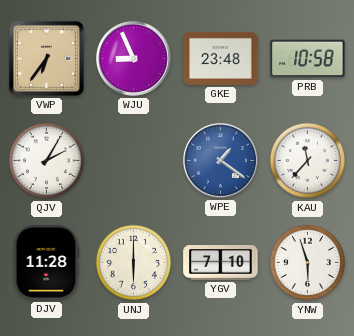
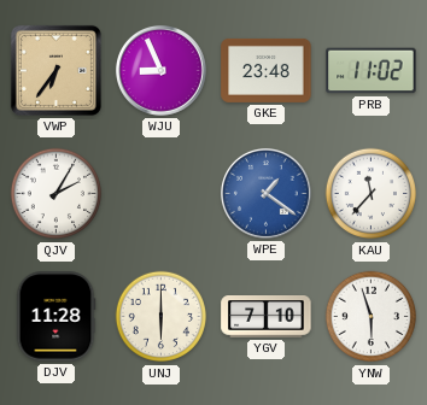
PRB: 10:58 -> 11:02
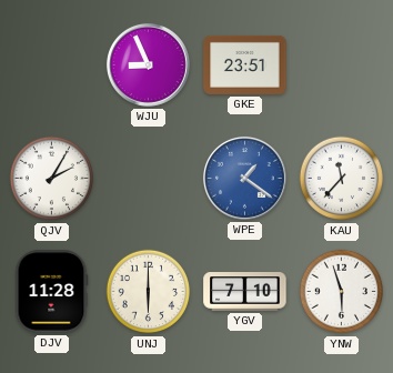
VWP: 6:36 -> none
GKE: 23:48 -> 23:51
PRB: 11:02 -> none
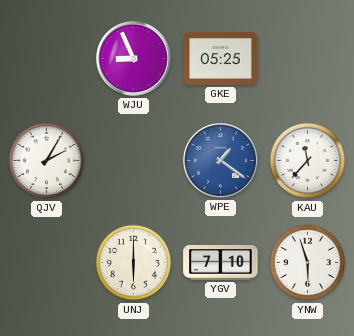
GKE: 23:51 -> 05:25
DJV: 11:28 -> none
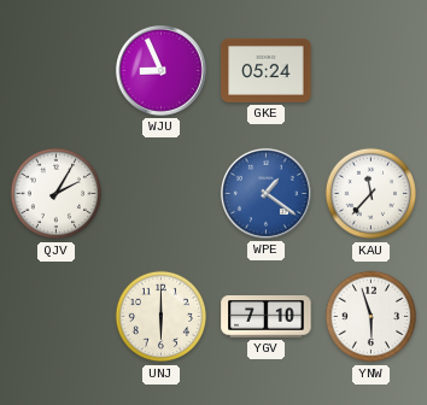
GKE: 05:25 -> 05:24
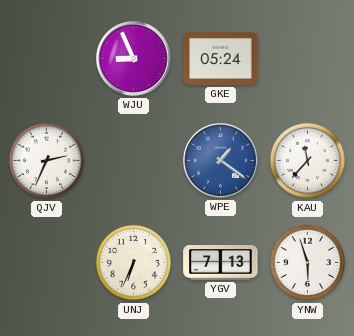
QJV: 2:05 -> 2:34
UNJ: 6:00 -> 6:34
YGV: 7:10 -> 7:13
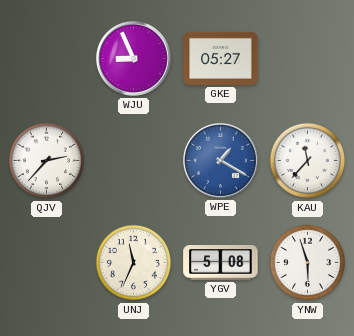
GKE: 05:24 -> 05:27
QJV: 2:34 -> 2:37
WPE: 1:21 -> 1:20
UNJ: 6:34 -> 11:34
YGV: 7:13 -> 5:08
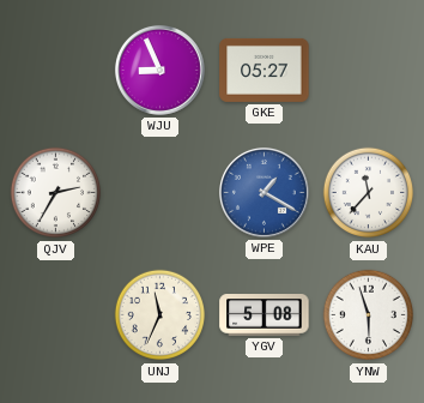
QJV: 2:37 -> 2:35
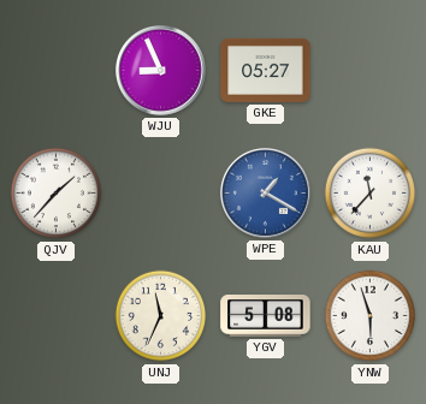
QJV: 2:35 -> 1:37
